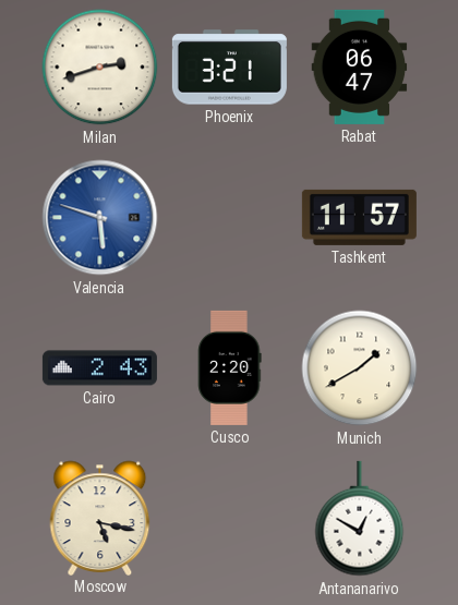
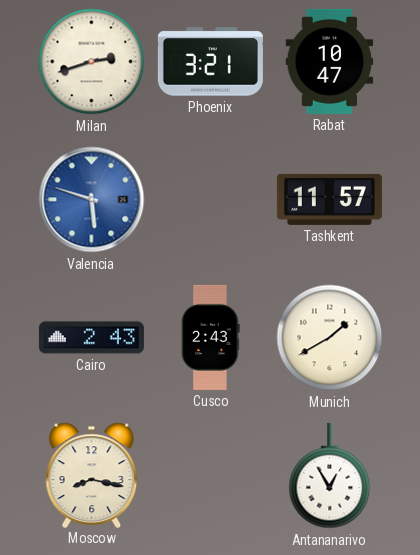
Rabat: 06:47 -> 10:47
Cusco: 2:20 -> 2:43
Moscow: 5:17 -> 8:17
Antananarivo: 12:50 -> 12:55
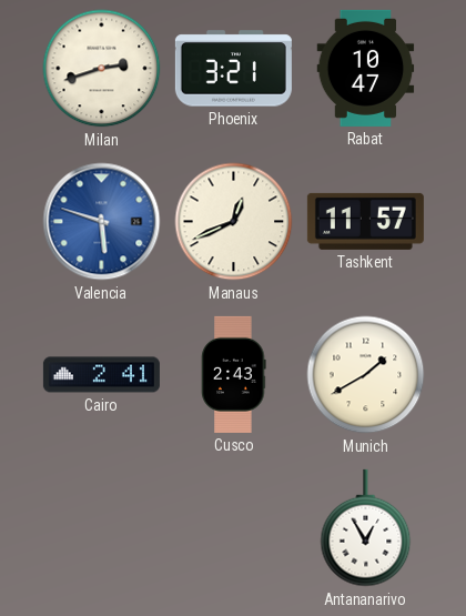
Manaus: none -> 12:41
Cairo: 2:43 -> 2:41
Moscow: 8:17 -> none
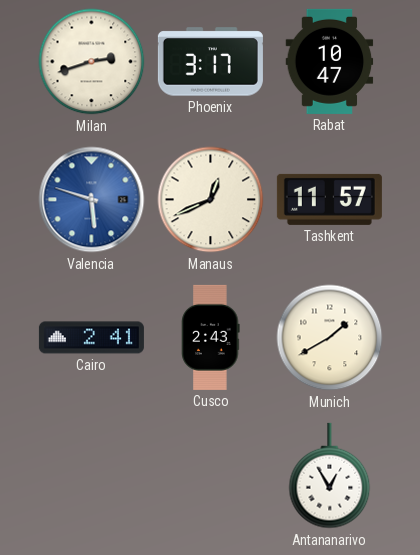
Phoenix: 3:21 -> 3:17
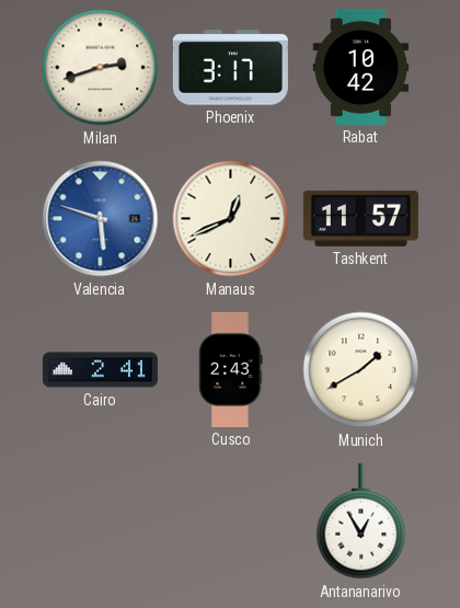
Rabat: 10:47 -> 10:42
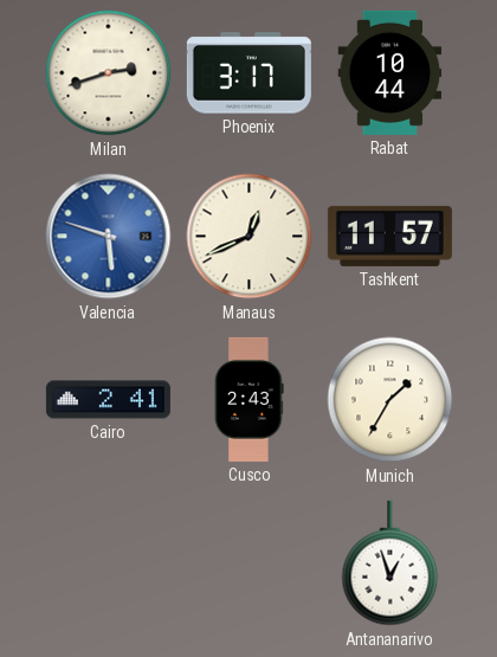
Rabat: 10:42 -> 10:44
Munich: 1:40 -> 1:35
Antananarivo: 12:55 -> 12:57
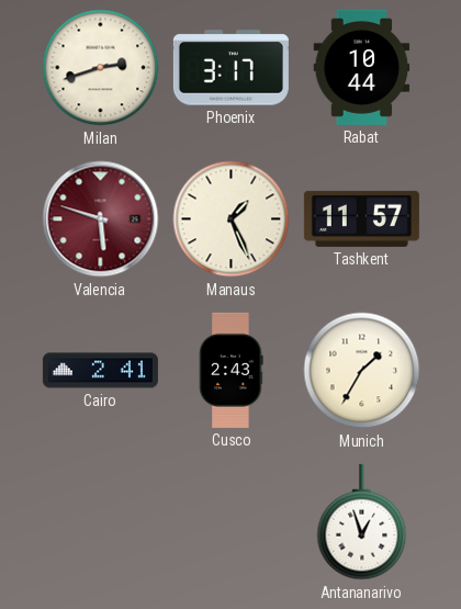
Valencia dial: blue -> burgundy
Manaus: 12:41 -> 1:26
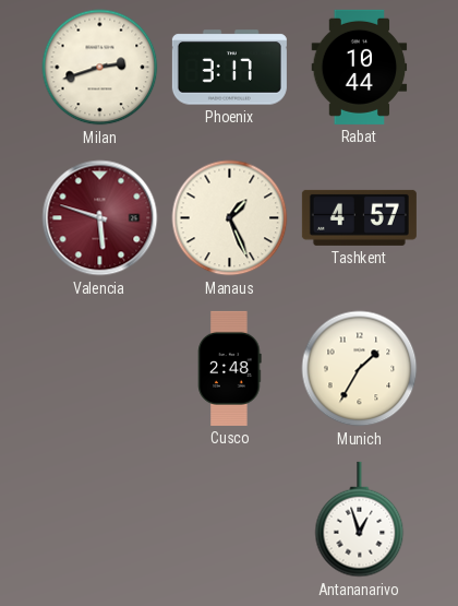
Tashkent: 11:57 -> 4:57
Cairo: 2:41 -> none
Cusco: 2:43 -> 2:48
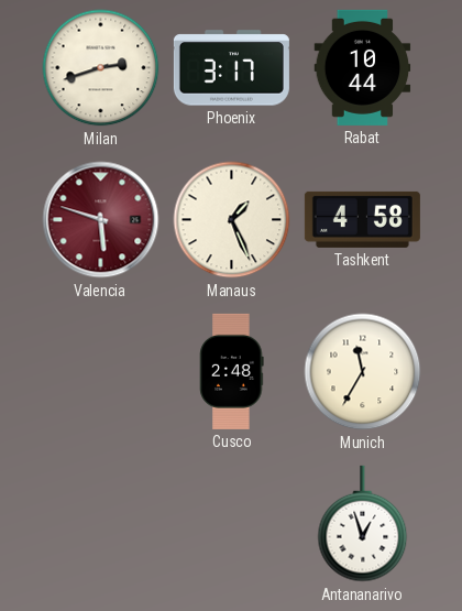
Tashkent: 4:57 -> 4:58
Munich: 1:35 -> 11:35
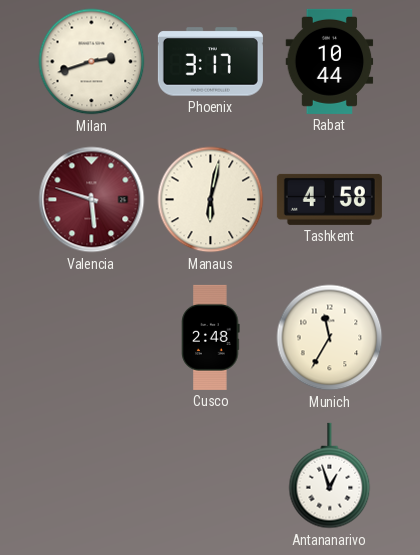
Manaus: 1:26 -> 6:02
